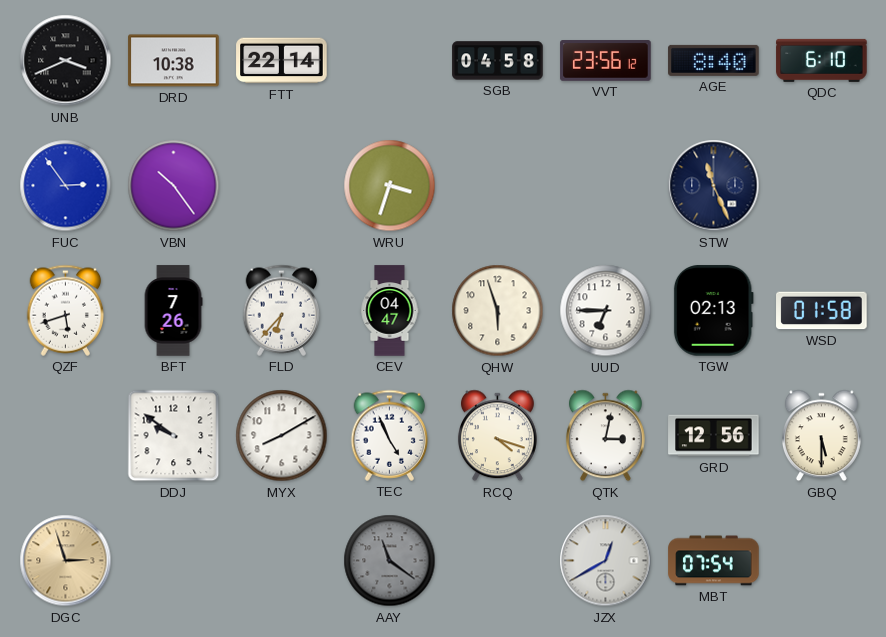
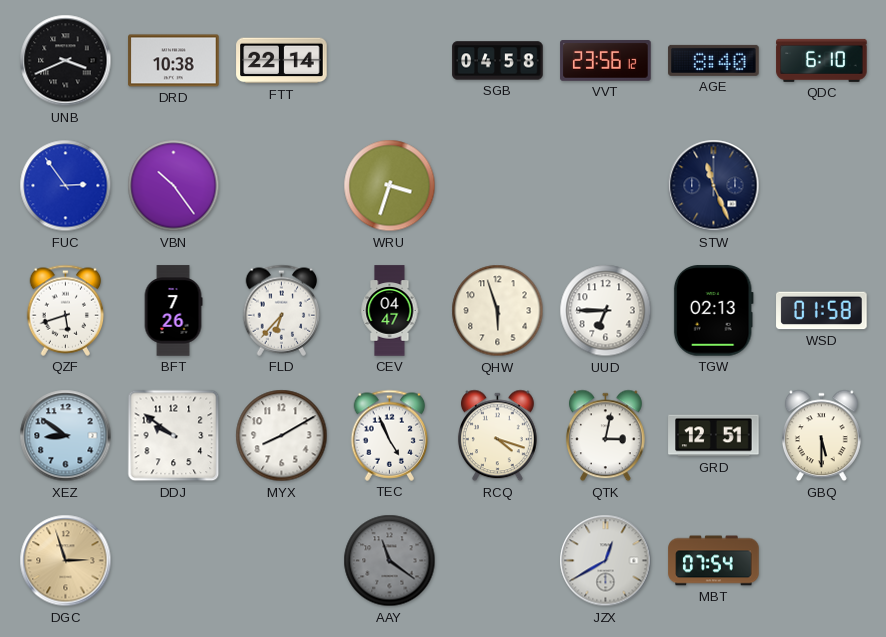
XEZ: none -> 8:51
GRD: 12:56 -> 12:51
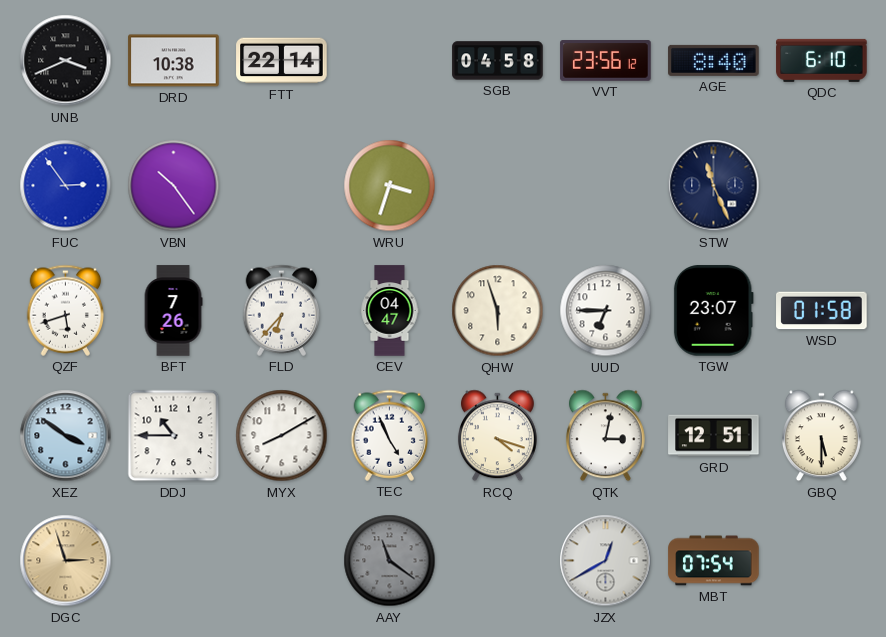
TGW: 02:13 -> 23:07
XEZ: 8:51 -> 3:51
DDJ: 9:51 -> 10:45
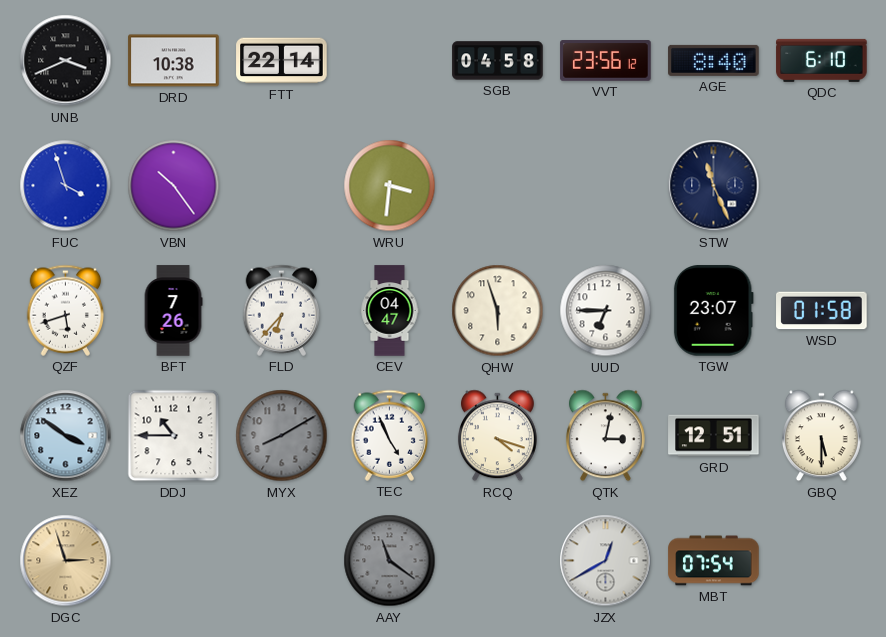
FUC: 2:54 -> 3:57
WRU: 3:33 -> 3:31
MYX dial: white -> grey
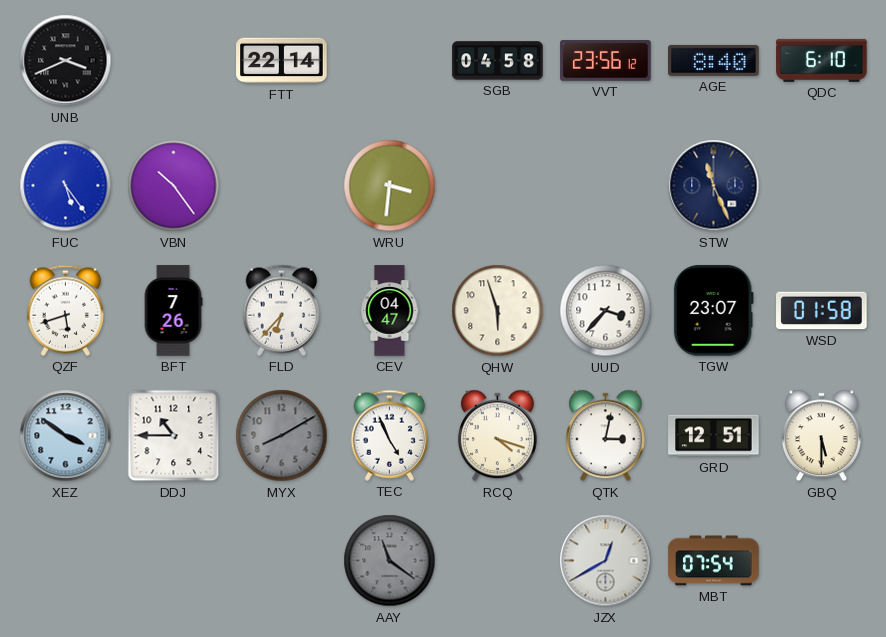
DRD: 10:38 -> none
FUC: 3:57 -> 5:24
UUD: 6:45 -> 3:37
DGC: 2:57 -> none
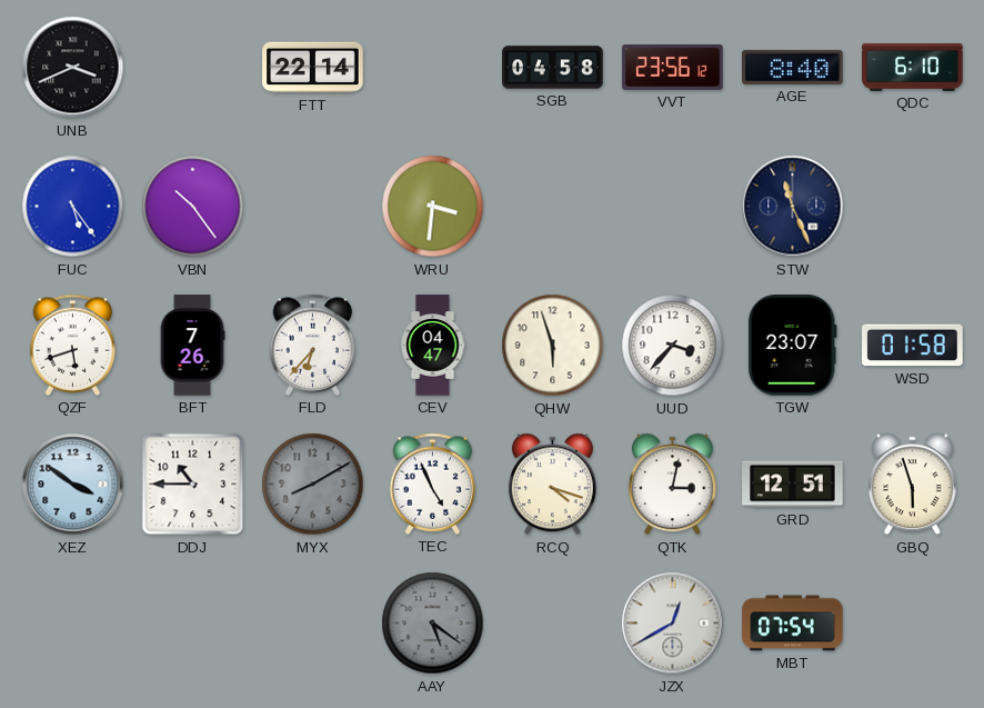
GBQ: 5:30 -> 5:57
AAY: 11:21 -> 5:21
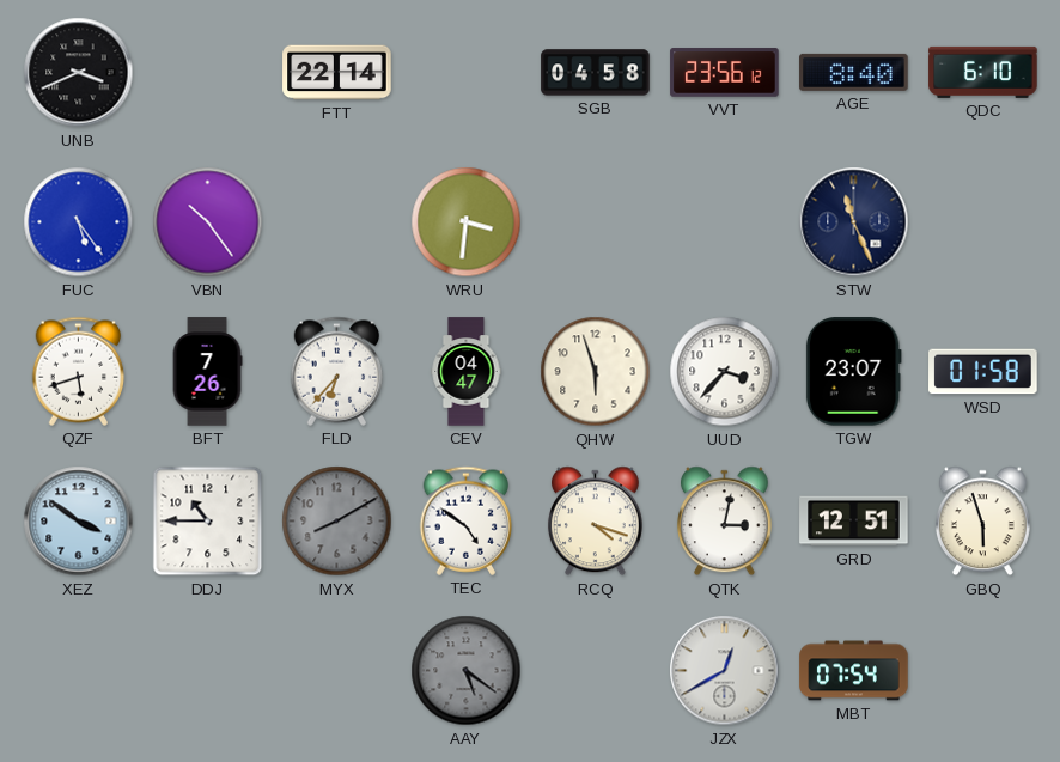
TEC: 4:56 -> 4:51
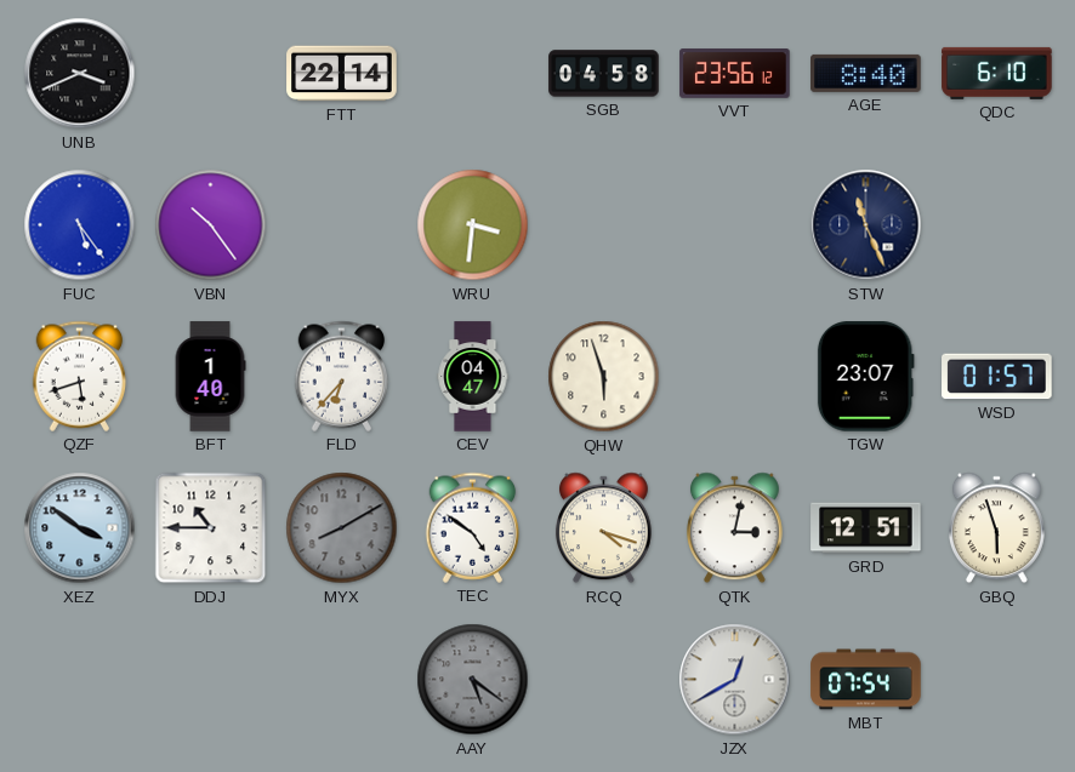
BFT: 7:26 -> 1:40
UUD: 3:37 -> none
WSD: 01:58 -> 01:57
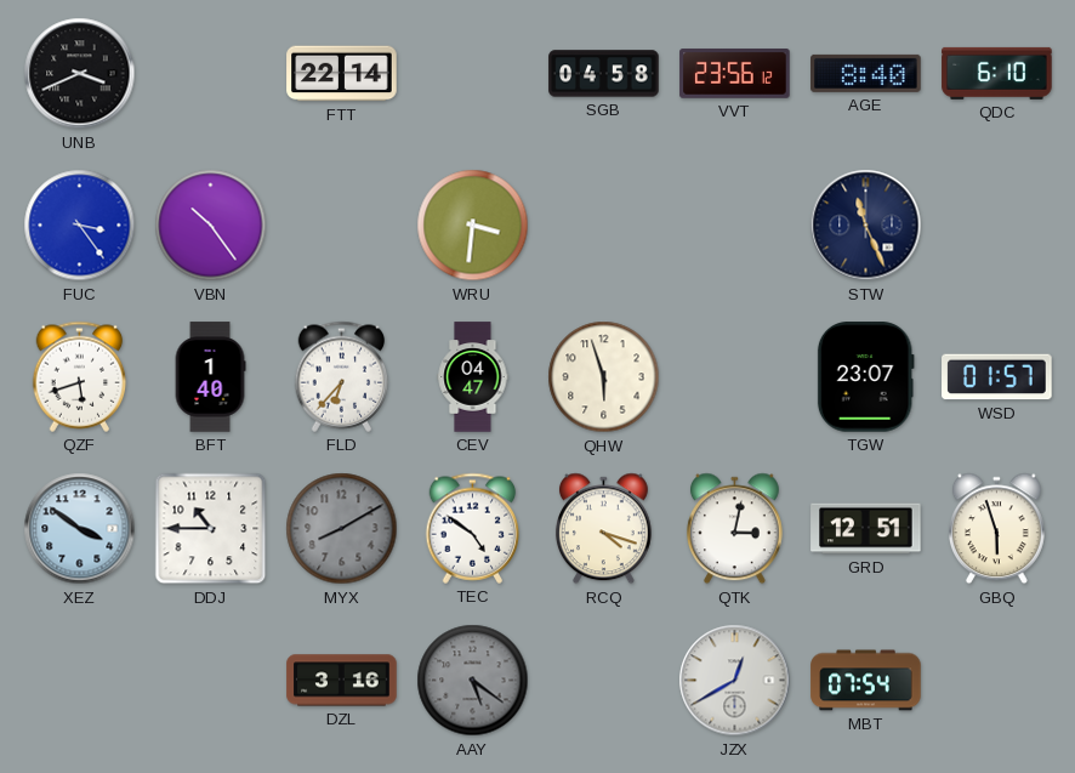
FUC: 5:24 -> 3:24
DZL: none -> 3:16
